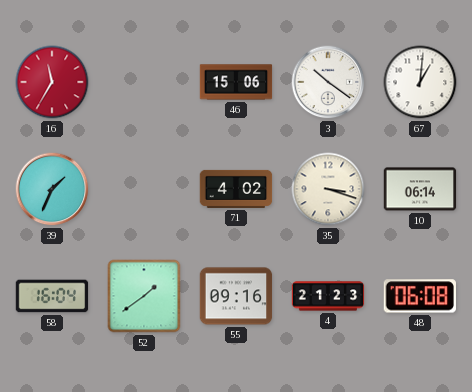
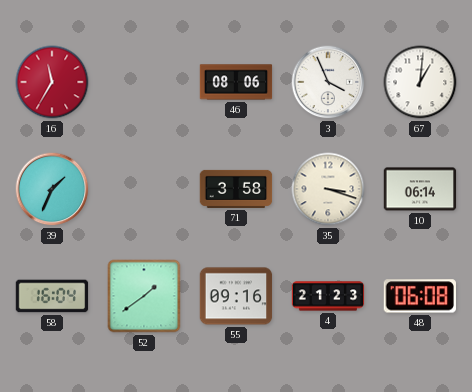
46: 15:06 -> 08:06
3: 10:21 -> 3:56
71: 4:02 -> 3:58
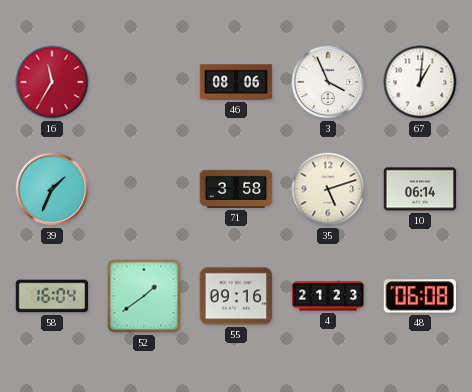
35: 3:18 -> 5:12
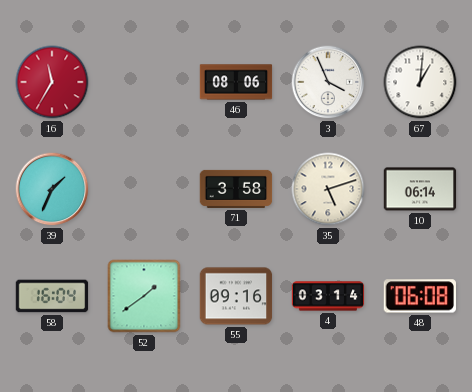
4: 21:23 -> 03:14
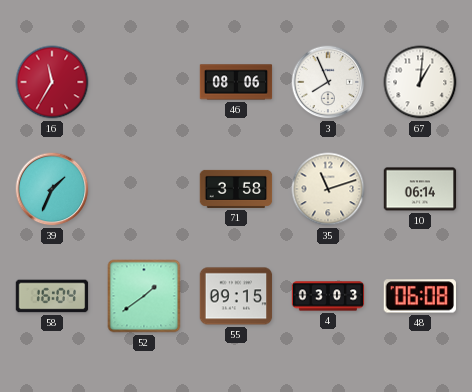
3: 3:56 -> 7:56
35: 5:12 -> 11:12
55: 09:16 -> 09:15
4: 03:14 -> 03:03
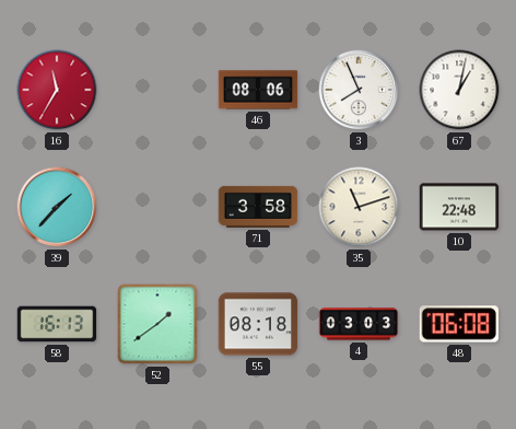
67: 1:01 -> 1:02
39: 1:34 -> 1:37
10: 06:14 -> 22:48
58: 16:04 -> 16:13
55: 09:15 -> 08:18
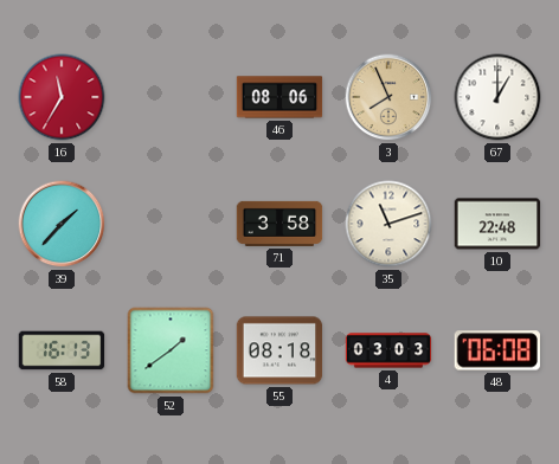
3 dial: white -> champagne
67: 1:02 -> 1:00
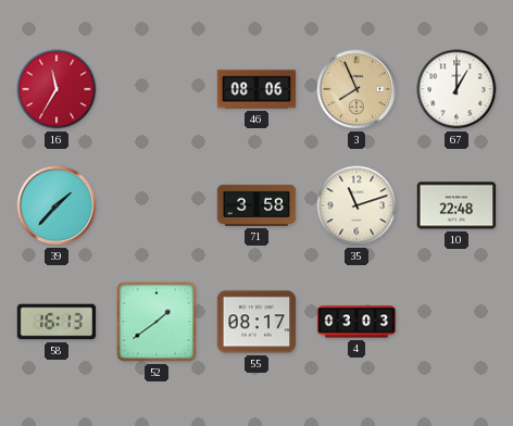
55: 08:18 -> 08:17
48: 06:08 -> none
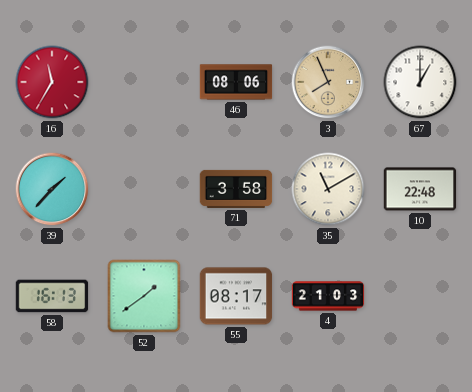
35: 11:12 -> 11:10
4: 03:03 -> 21:03
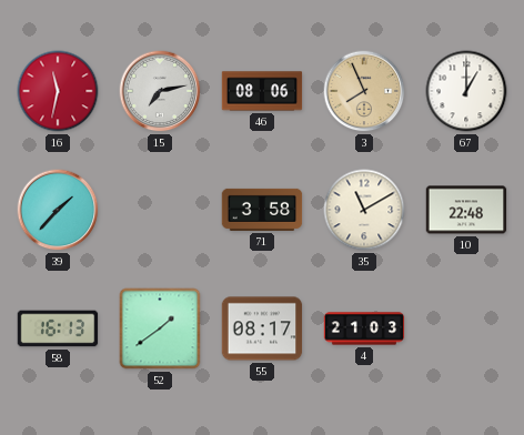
16: 11:35 -> 11:32
15: none -> 7:13
